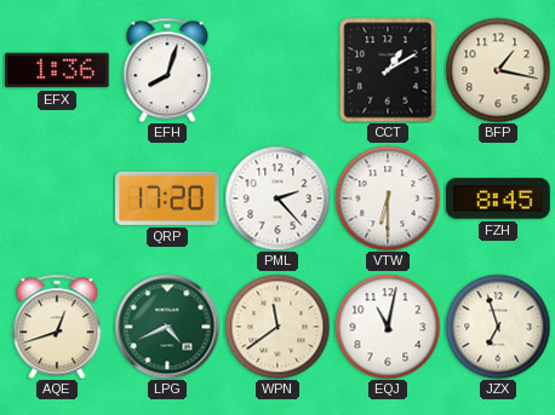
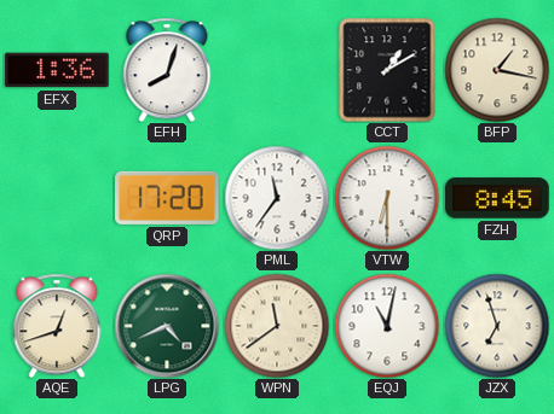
PML: 2:23 -> 11:36
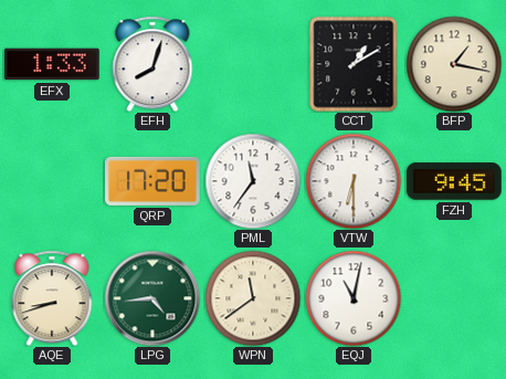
EFX: 1:36 -> 1:33
FZH: 8:45 -> 9:45
AQE: 12:42 -> 8:42
LPG: 4:41 -> 4:44
JZX: 6:57 -> none
